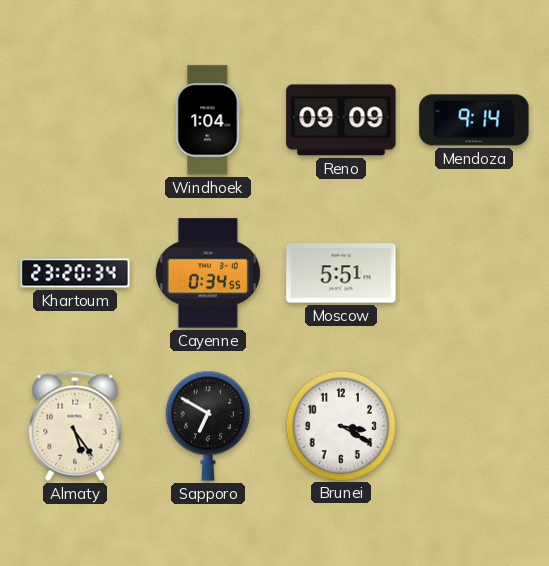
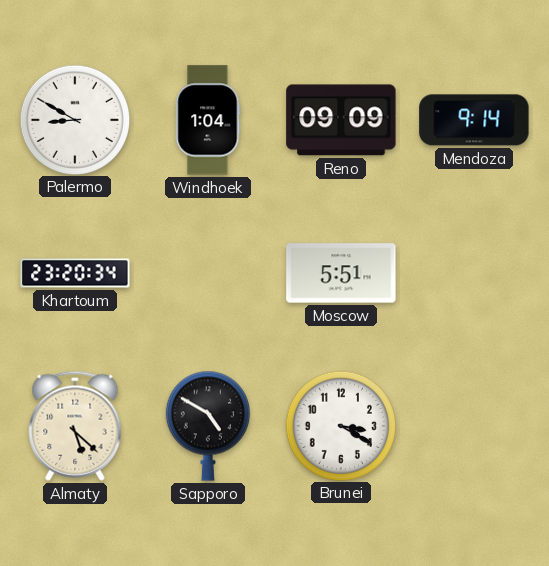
Palermo: none -> 8:50
Cayenne: 0:34 -> none
Almaty: 5:24 -> 5:22
Sapporo: 6:50 -> 4:50
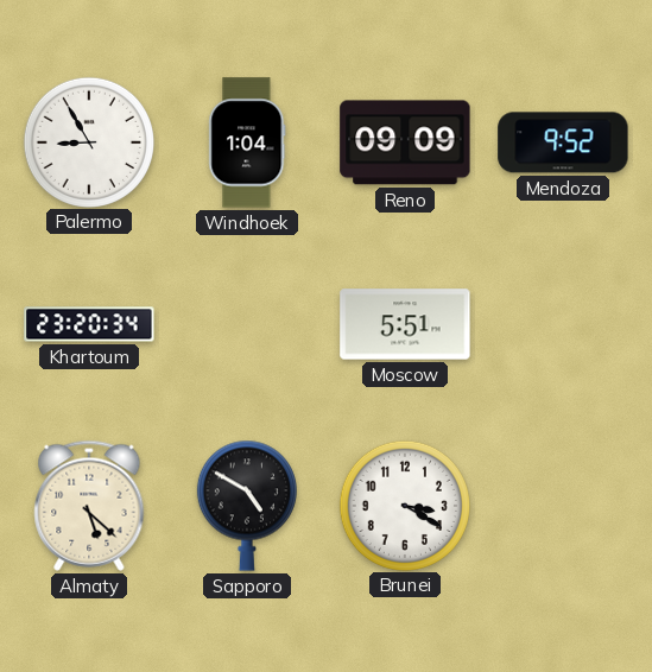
Palermo: 8:50 -> 8:55
Mendoza: 9:14 -> 9:52
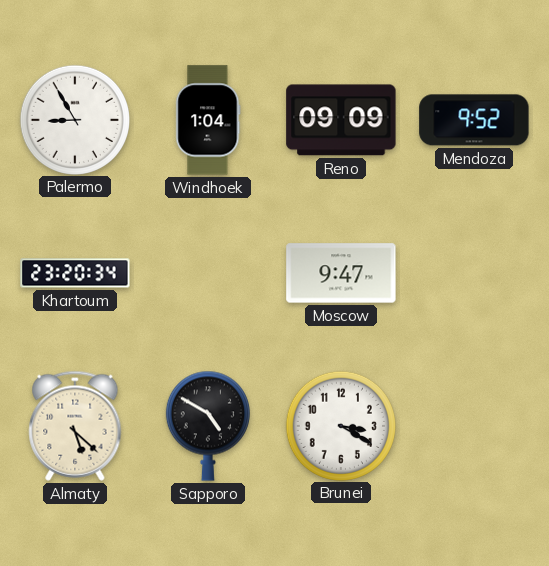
Moscow: 5:51 -> 9:47
